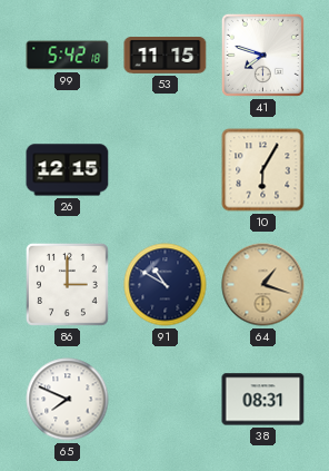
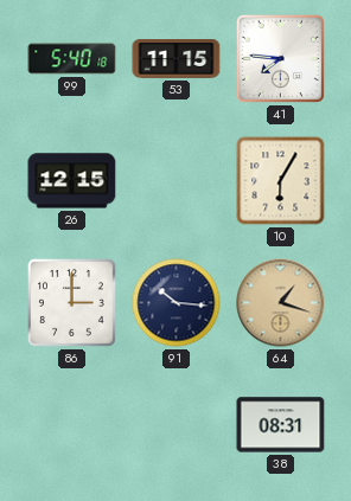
99: 5:42 -> 5:40
41: 7:48 -> 7:46
91: 10:50 -> 10:16
65: 7:49 -> none
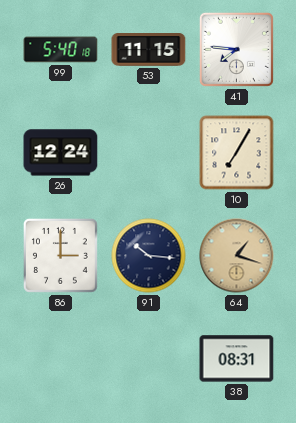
26: 12:15 -> 12:24
10: 6:05 -> 7:05
